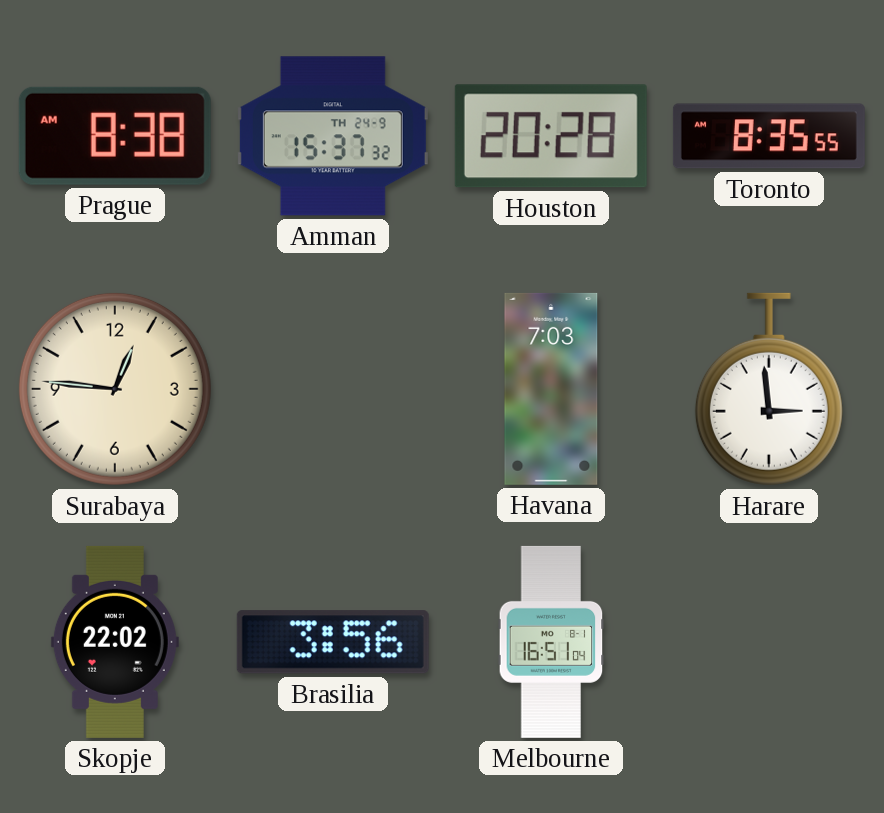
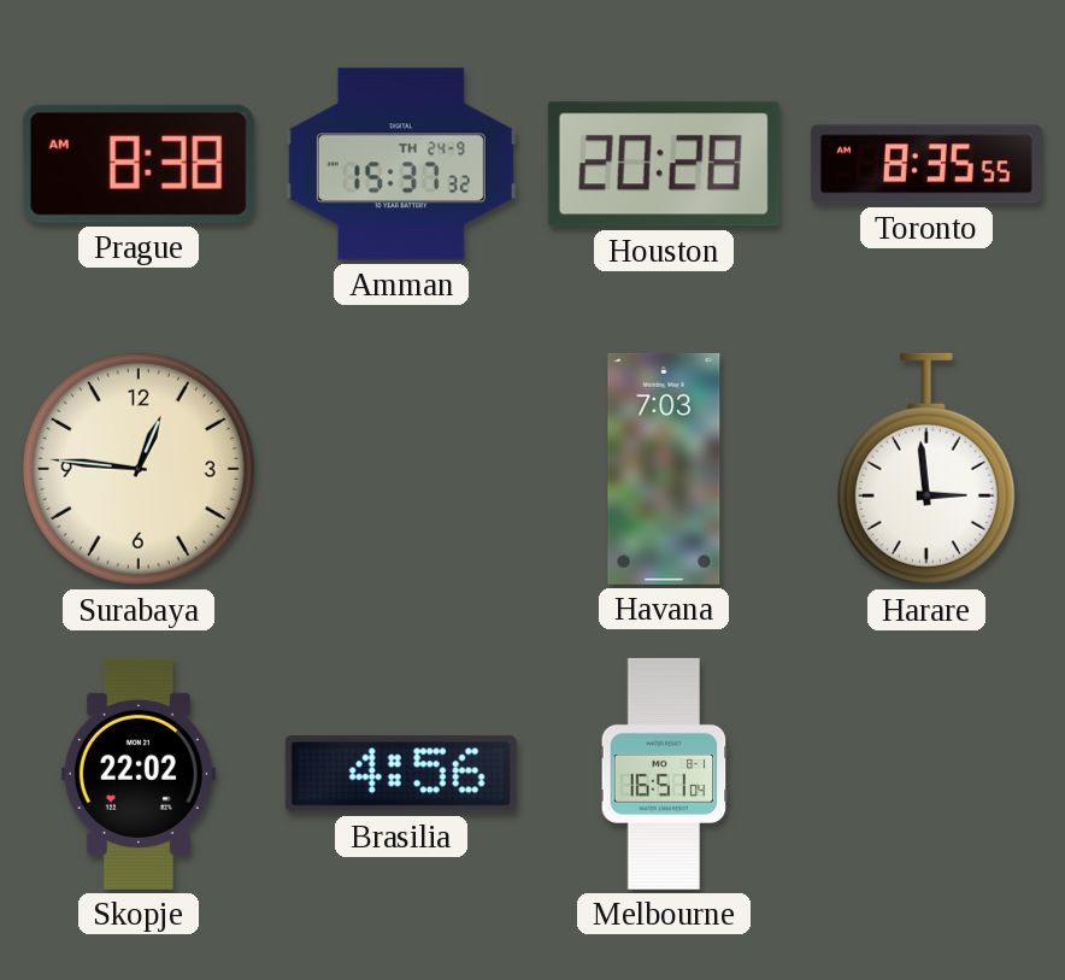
Brasilia: 3:56 -> 4:56
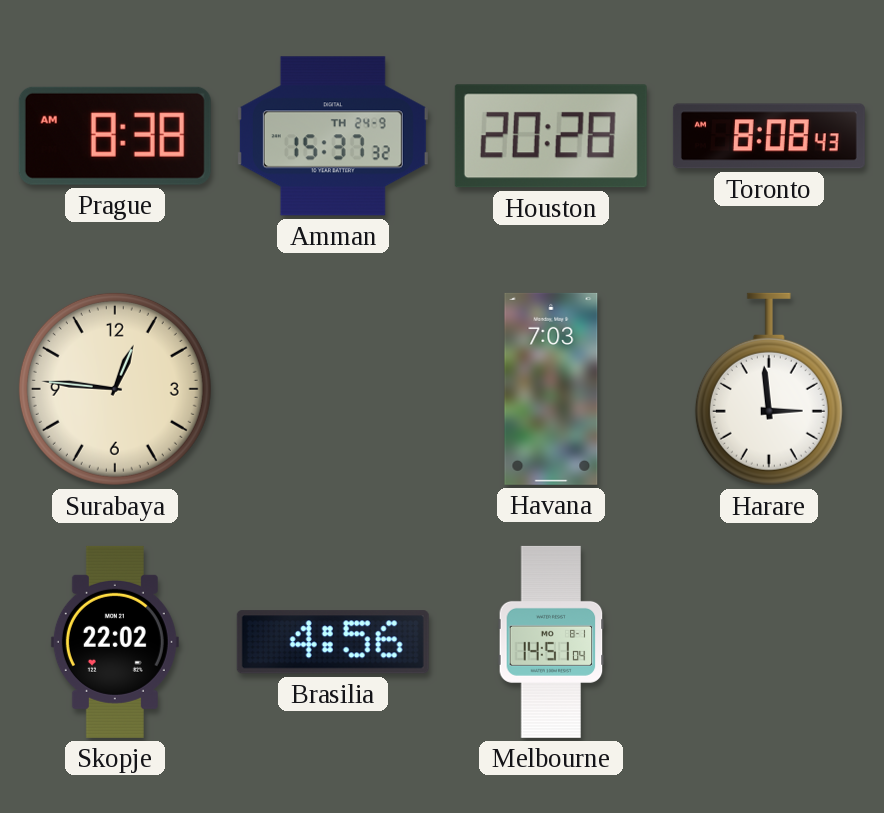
Toronto: 8:35 -> 8:08
Melbourne: 16:51 -> 14:51
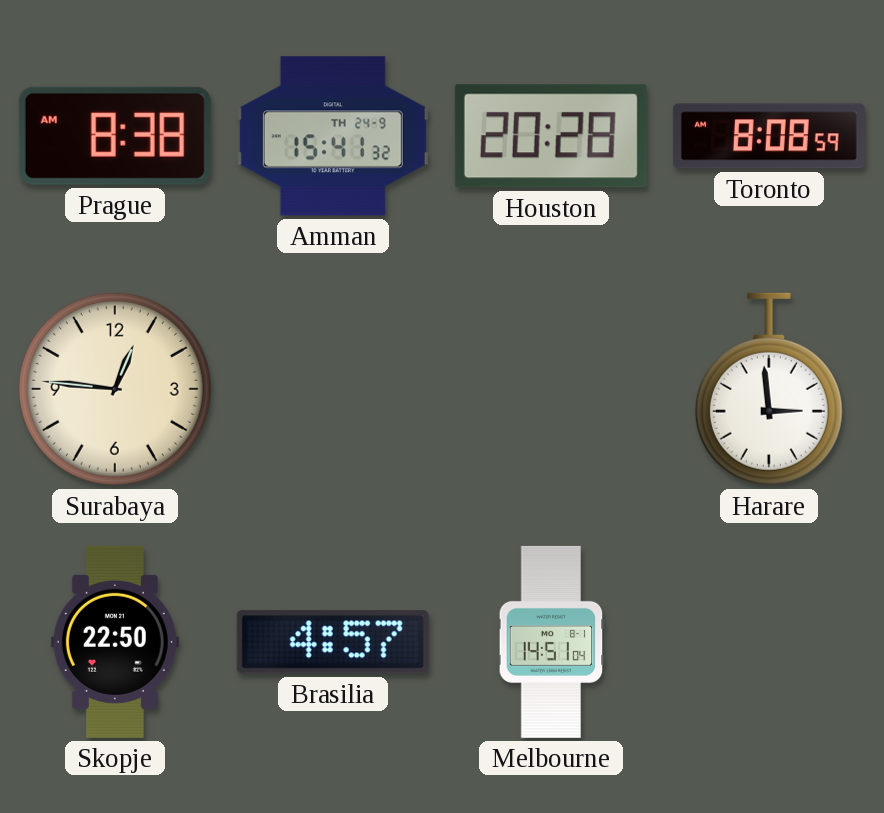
Amman: 15:37 -> 15:41
Toronto: 8:08:43 -> 8:08:59
Havana: 7:03 -> none
Skopje: 22:02 -> 22:50
Brasilia: 4:56 -> 4:57
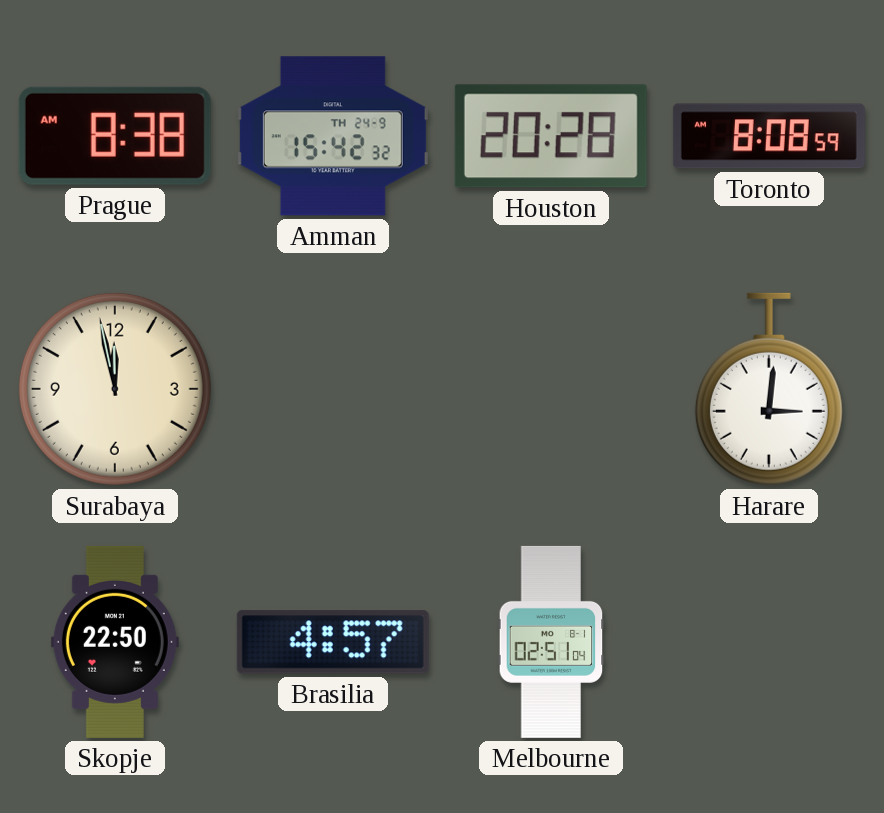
Amman: 15:41 -> 15:42
Surabaya: 12:46 -> 11:58
Harare: 2:59 -> 3:01
Melbourne: 14:51 -> 02:51
